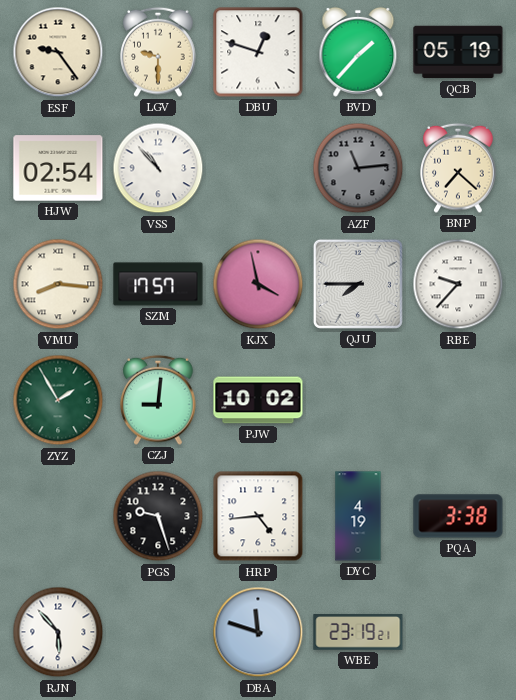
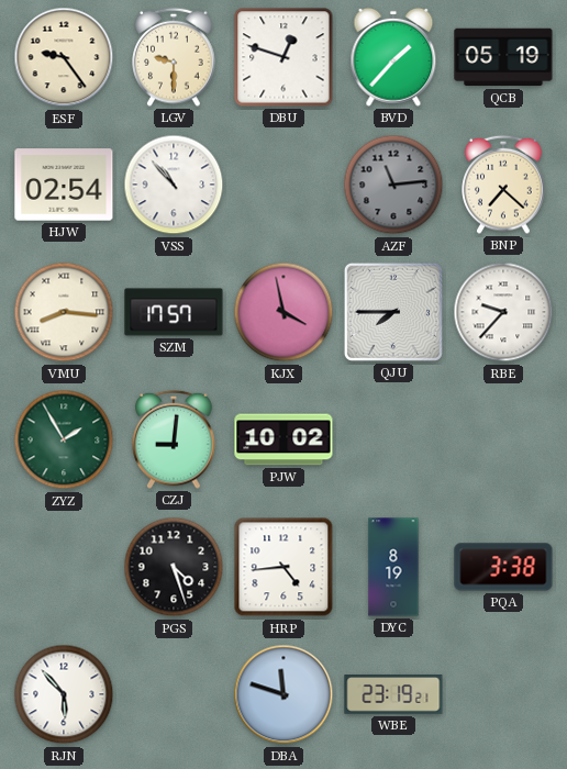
PGS: 9:27 -> 4:27
DYC: 4:19 -> 8:19
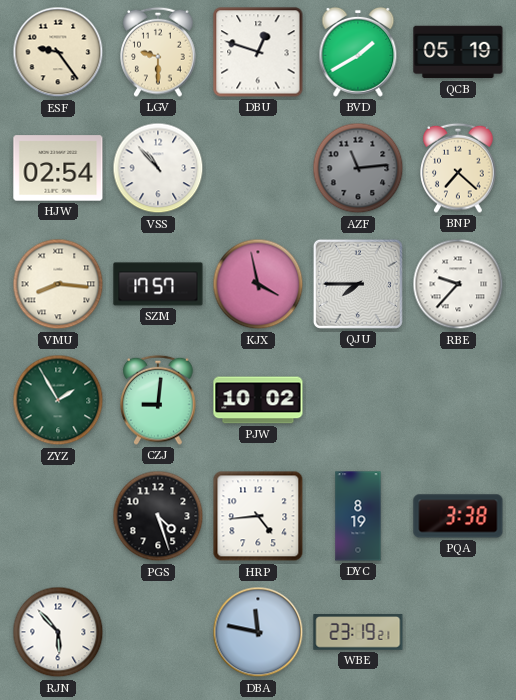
BVD: 1:37 -> 1:40
DBA: 11:48 -> 11:47
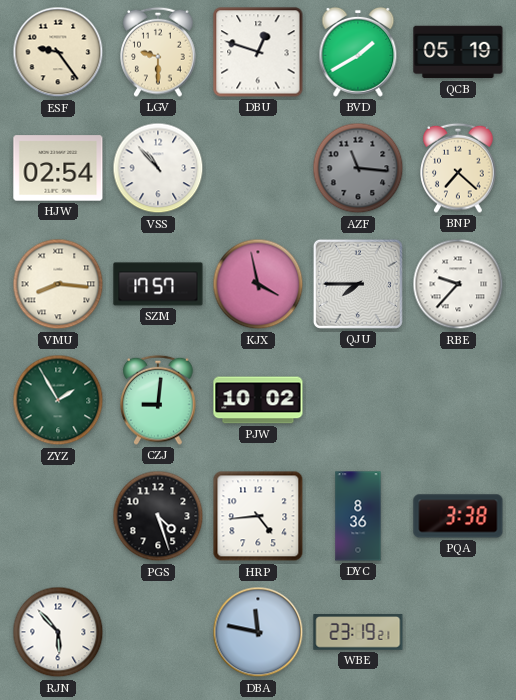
AZF: 11:14 -> 11:16
DYC: 8:19 -> 8:36
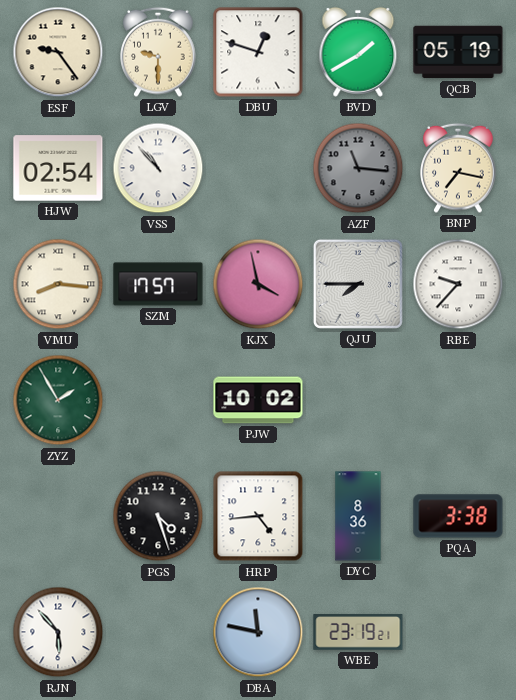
BNP: 7:22 -> 7:17
CZJ: 9:01 -> none
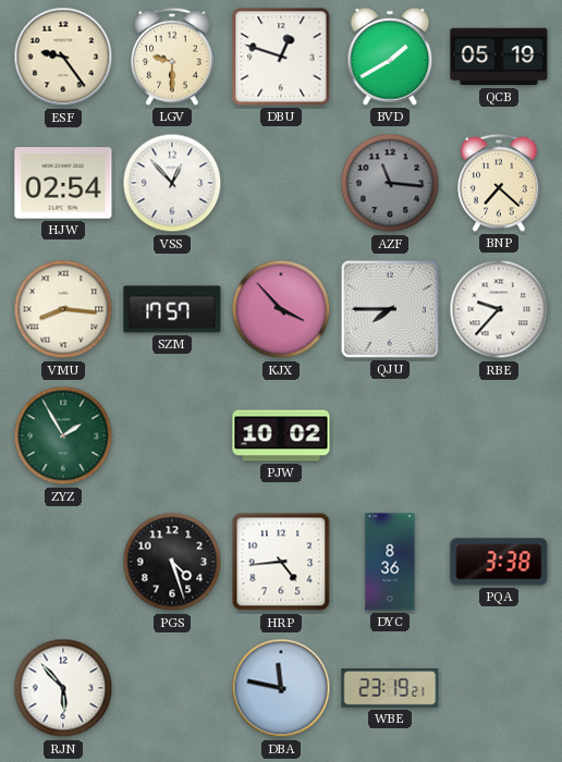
VSS: 10:53 -> 12:53
BNP: 7:17 -> 7:22
KJX: 3:58 -> 3:53
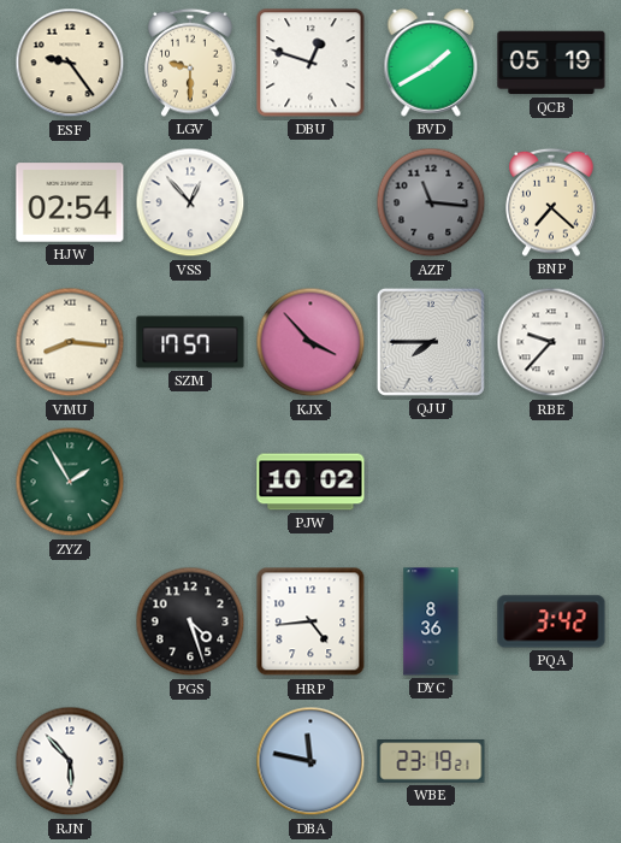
PQA: 3:38 -> 3:42
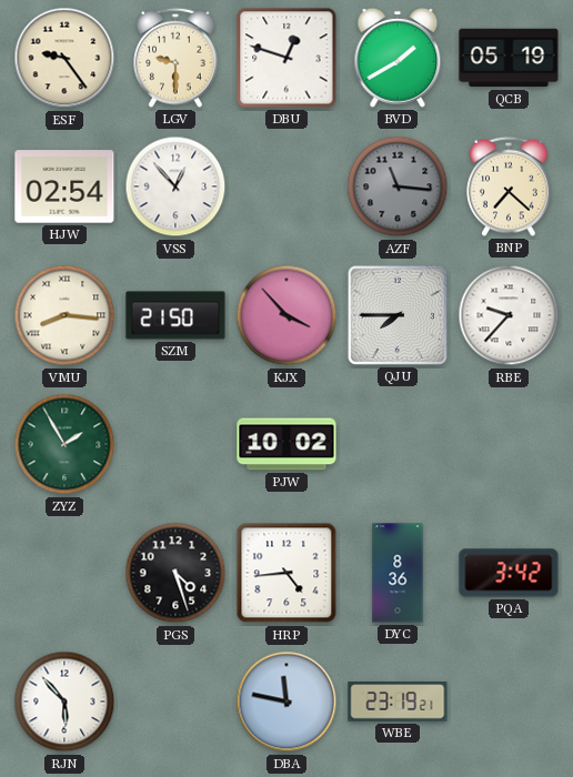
SZM: 17:57 -> 21:50
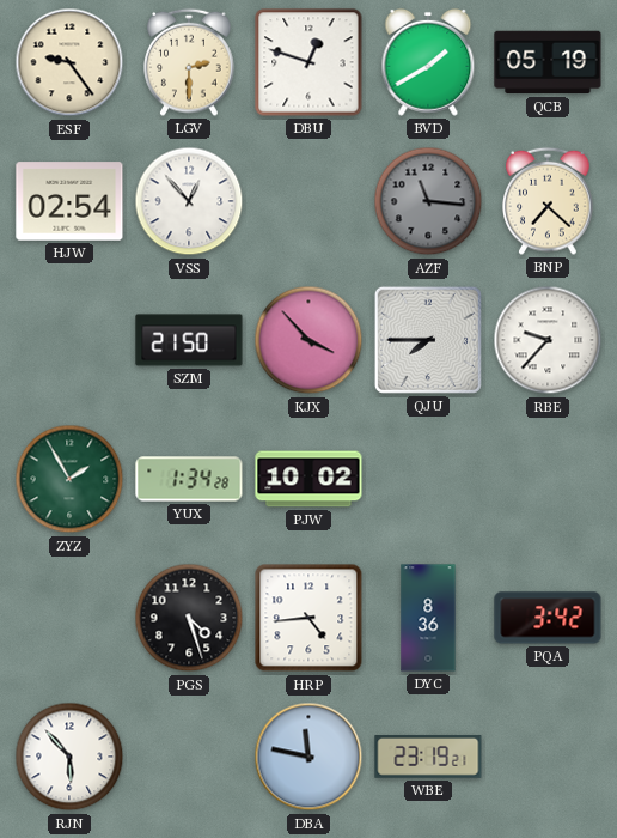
LGV: 9:30 -> 2:30
VMU: 8:16 -> none
YUX: none -> 1:34
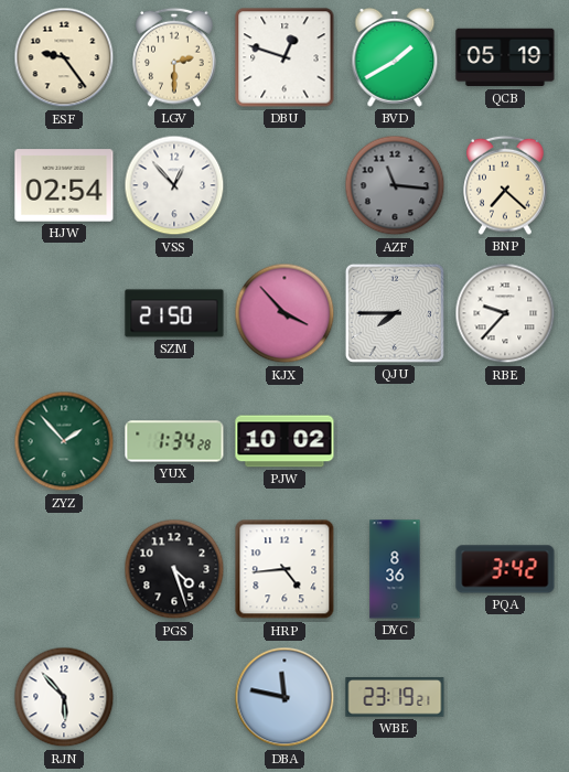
ZYZ: 1:55 -> 1:53
